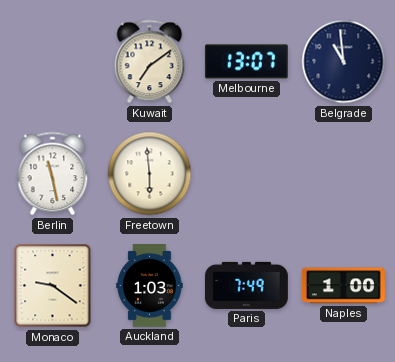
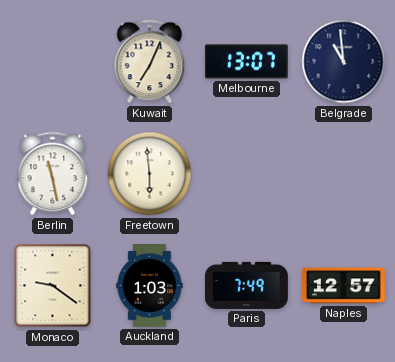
Kuwait: 7:09 -> 7:04
Naples: 1:00 -> 12:57
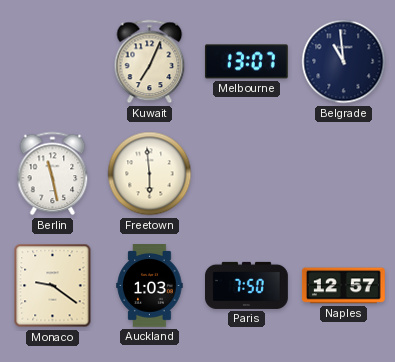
Paris: 7:49 -> 7:50
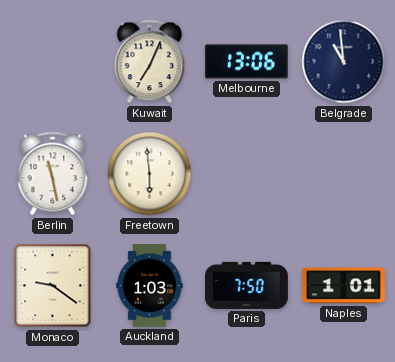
Melbourne: 13:07 -> 13:06
Naples: 12:57 -> 1:01
